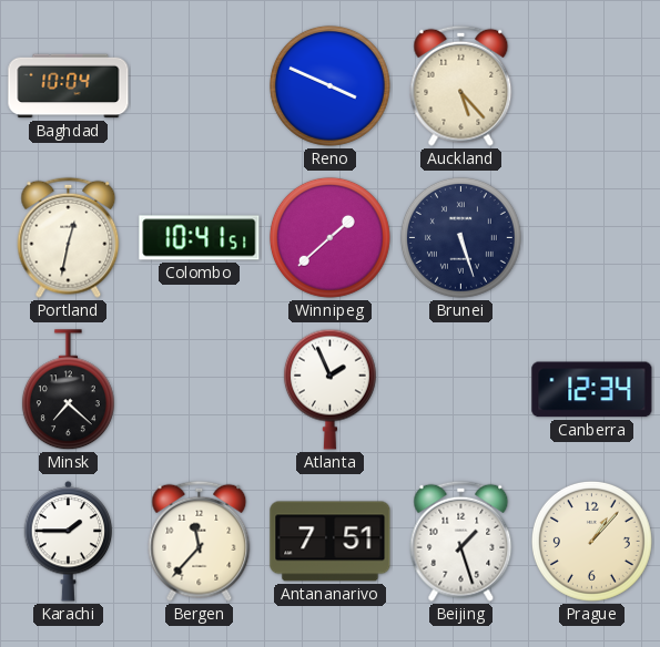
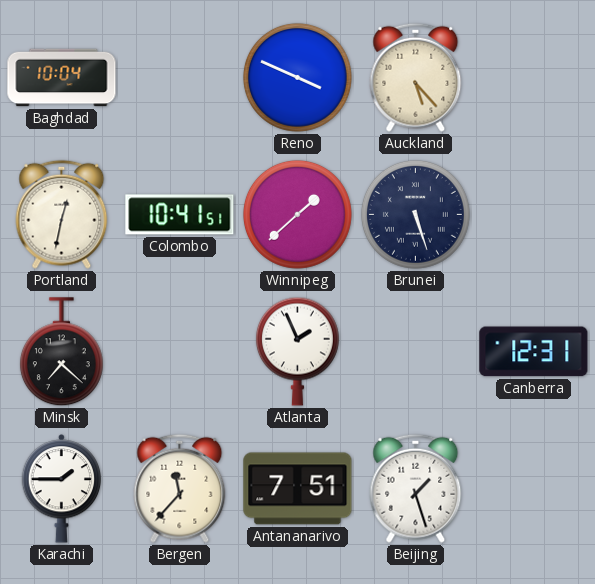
Canberra: 12:34 -> 12:31
Prague: 1:07 -> none
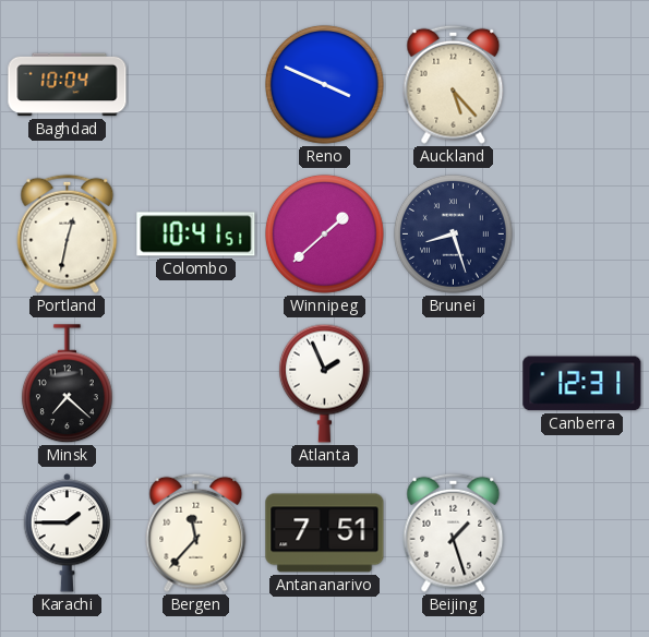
Brunei: 5:27 -> 8:27
